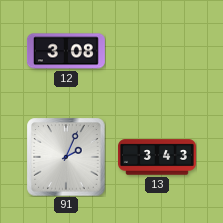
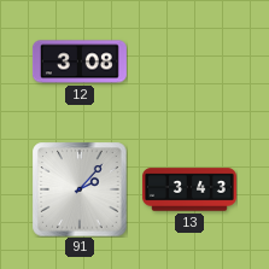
91: 2:04 -> 2:07
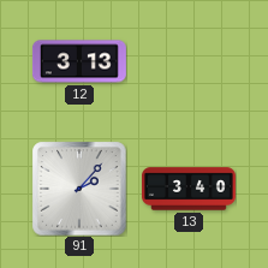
12: 3:08 -> 3:13
13: 3:43 -> 3:40
